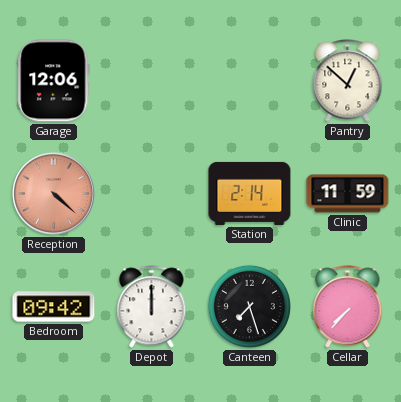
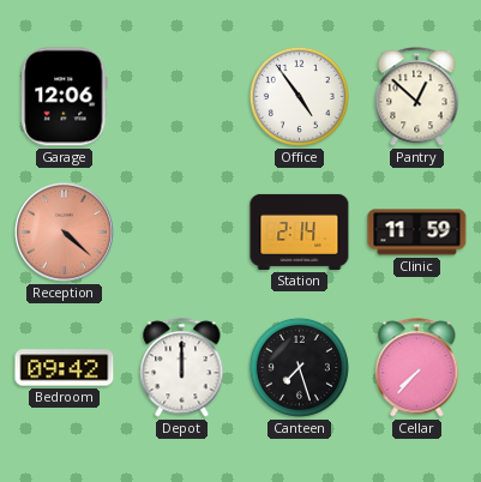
Office: none -> 4:54
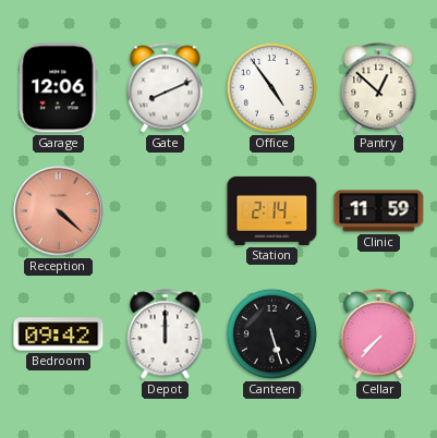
Gate: none -> 8:11
Canteen: 7:27 -> 5:27
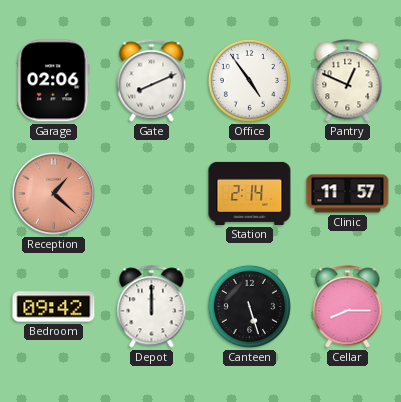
Garage: 12:06 -> 02:06
Pantry: 12:52 -> 12:49
Reception: 4:22 -> 1:22
Clinic: 11:59 -> 11:57
Cellar: 7:37 -> 8:15
